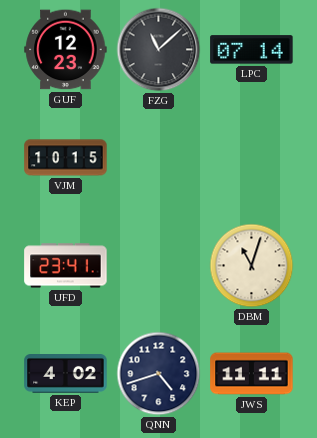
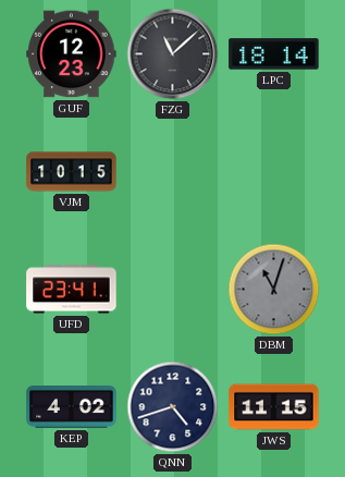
LPC: 07:14 -> 18:14
DBM dial: cream -> grey
JWS: 11:11 -> 11:15
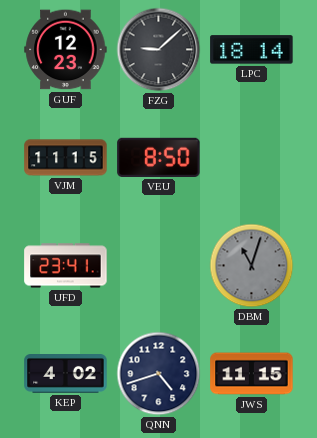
FZG: 11:08 -> 9:08
VJM: 10:15 -> 11:15
VEU: none -> 8:50
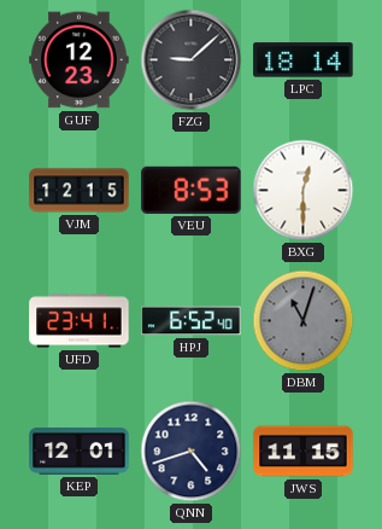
VJM: 11:15 -> 12:15
VEU: 8:50 -> 8:53
BXG: none -> 12:30
HPJ: none -> 6:52
KEP: 4:02 -> 12:01
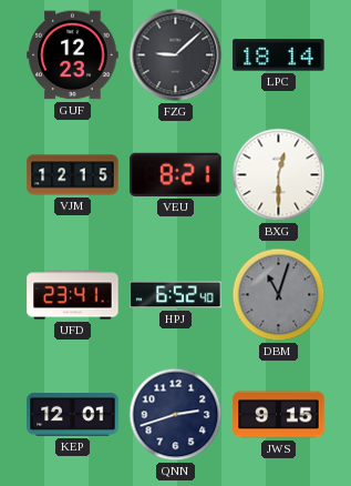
VEU: 8:53 -> 8:21
QNN: 4:42 -> 2:42
JWS: 11:15 -> 9:15
